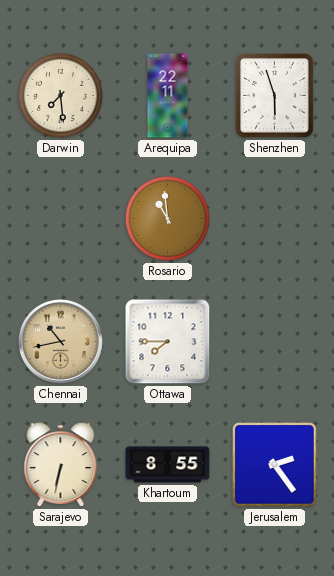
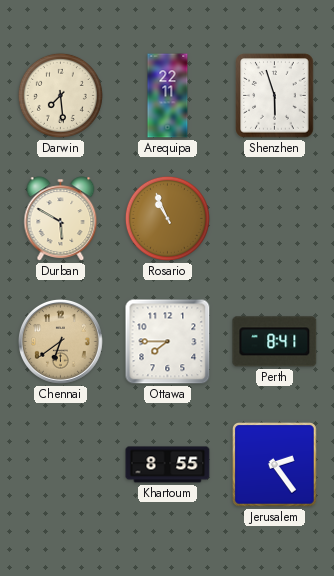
Durban: none -> 5:50
Rosario: 10:59 -> 10:56
Chennai: 10:43 -> 6:39
Perth: none -> 8:41
Sarajevo: 6:32 -> none
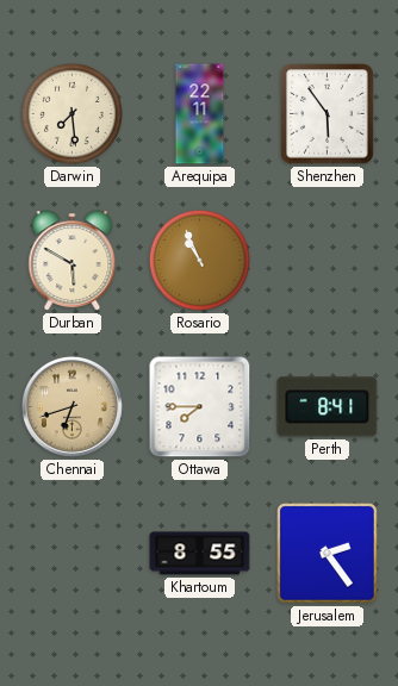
Shenzhen: 5:57 -> 5:54
Chennai: 6:39 -> 6:42
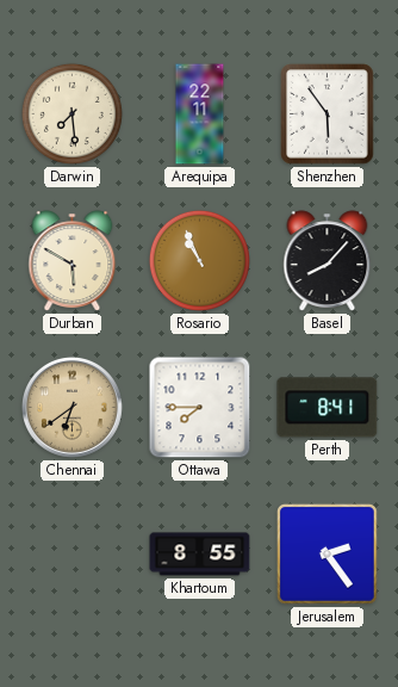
Basel: none -> 8:07
Chennai: 6:42 -> 6:39
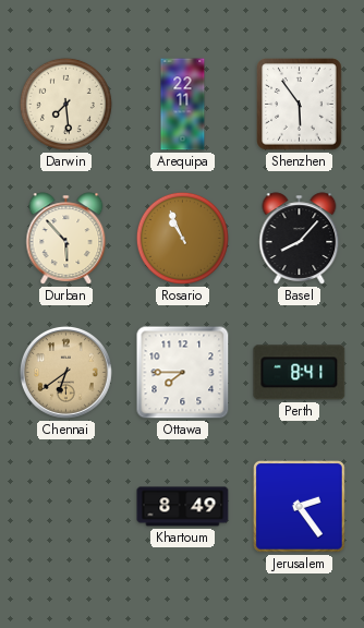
Durban: 5:50 -> 5:53
Khartoum: 8:55 -> 8:49
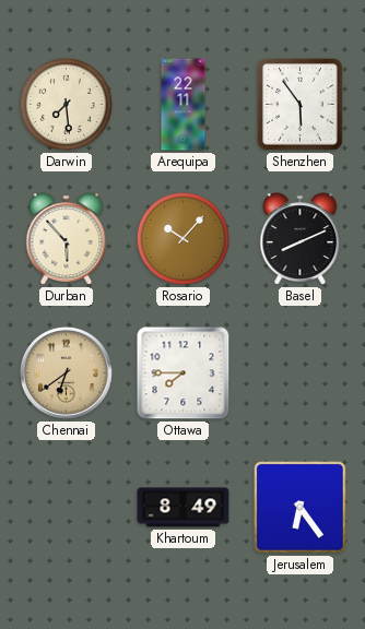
Rosario: 10:56 -> 10:07
Basel: 8:07 -> 8:11
Perth: 8:41 -> none
Jerusalem: 2:24 -> 6:24
